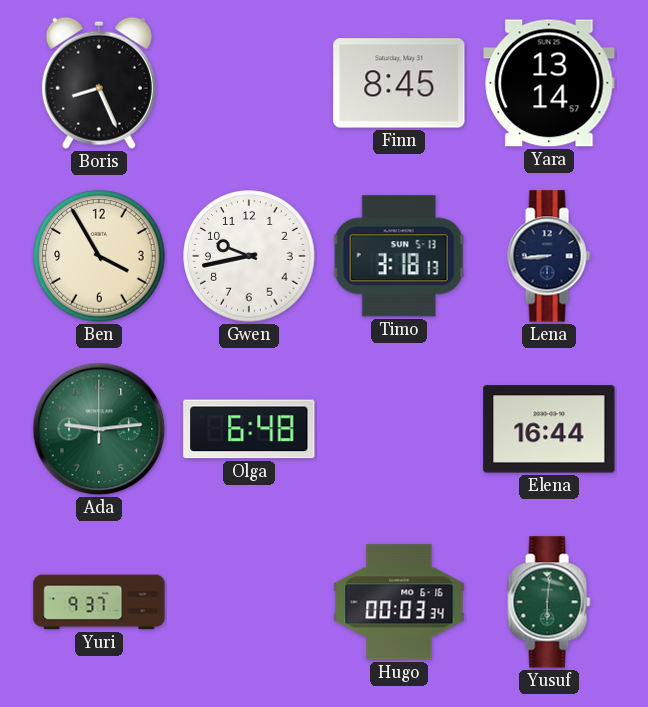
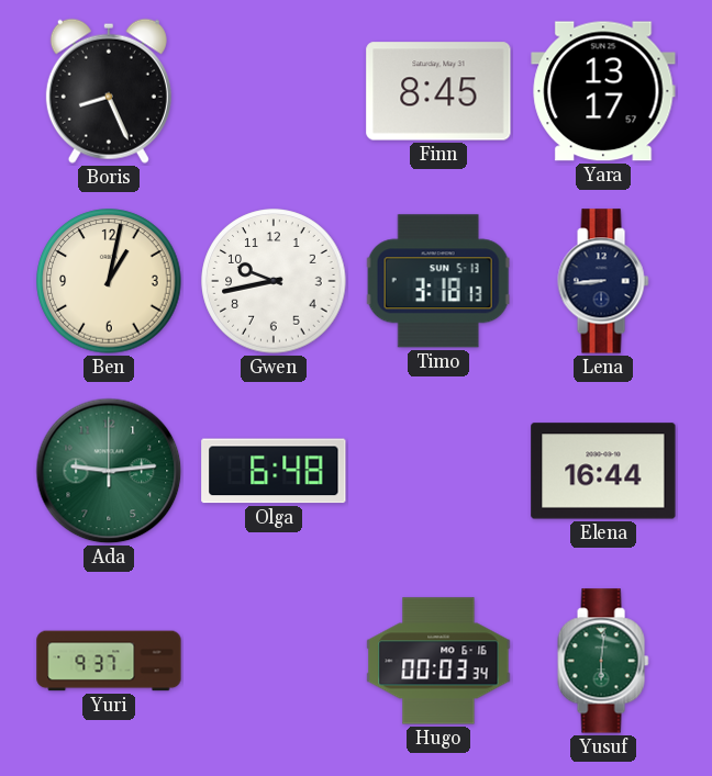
Yara: 13:14 -> 13:17
Ben: 3:55 -> 1:02
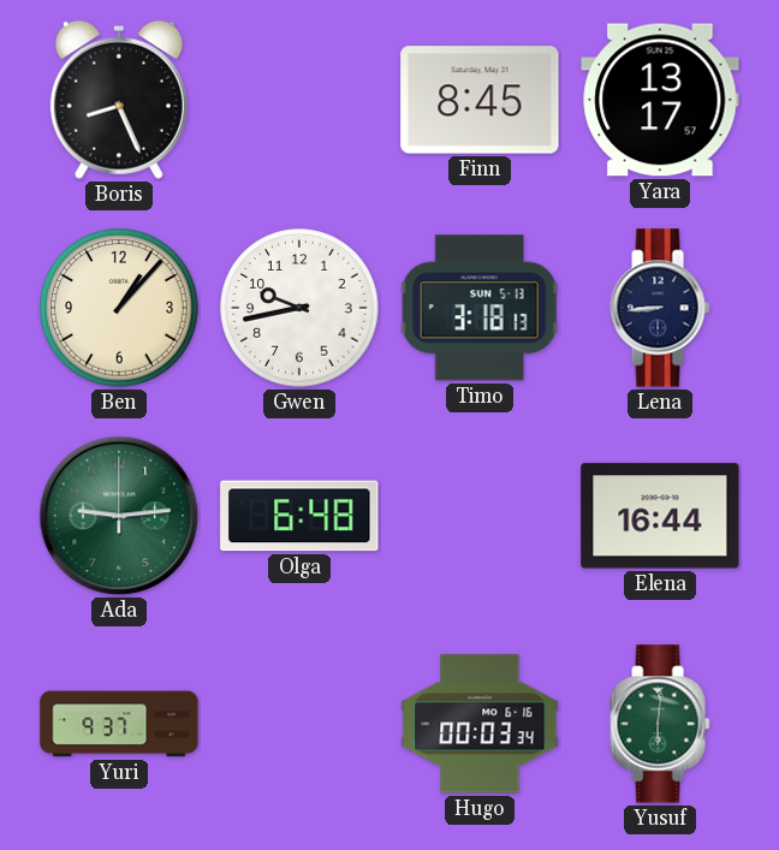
Ben: 1:02 -> 1:07
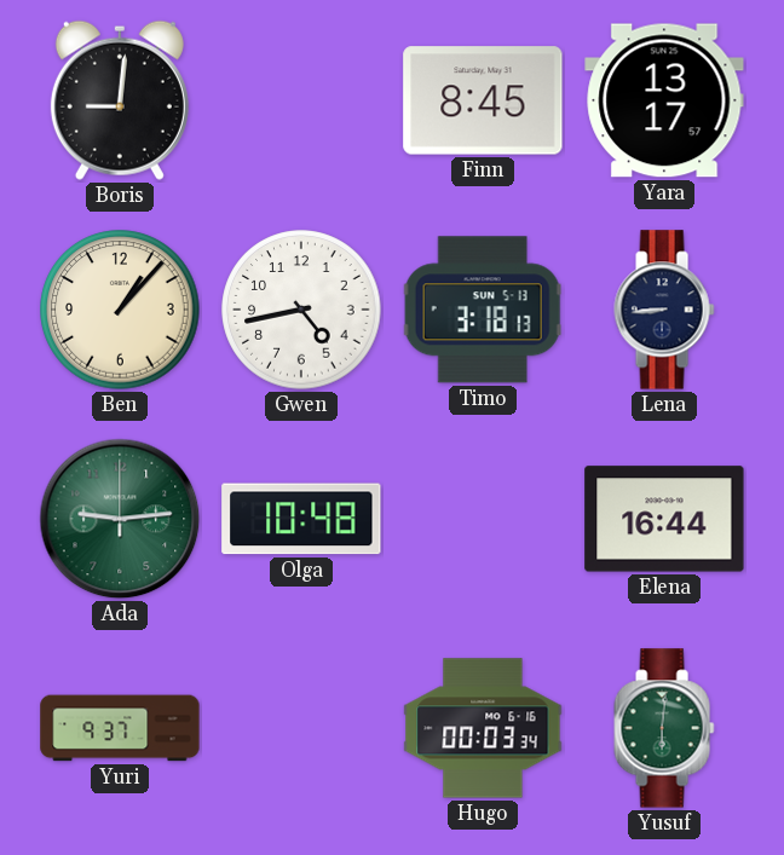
Boris: 8:26 -> 9:01
Gwen: 9:43 -> 4:43
Olga: 6:48 -> 10:48
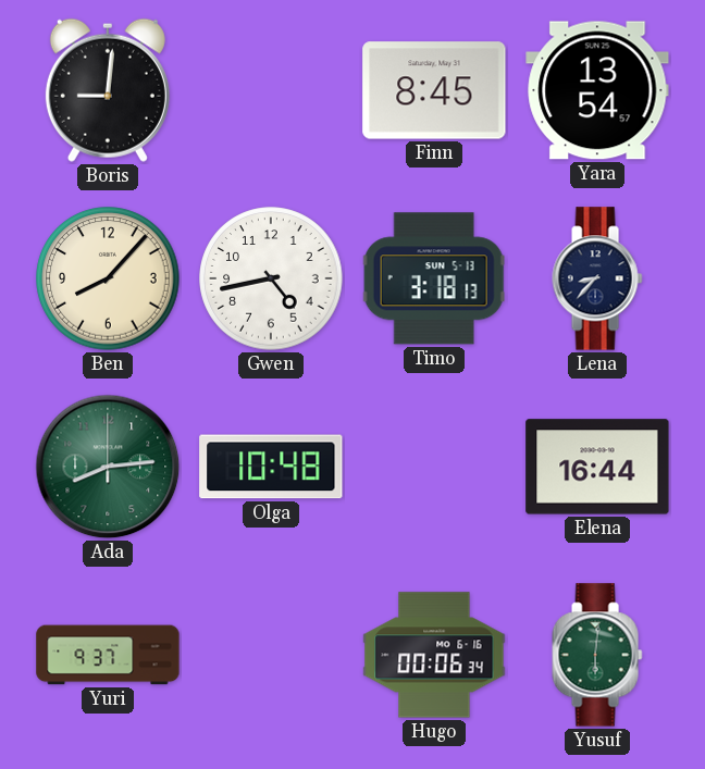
Yara: 13:17 -> 13:54
Ben: 1:07 -> 8:07
Lena: 8:44 -> 8:37
Ada: 9:14 -> 8:14
Hugo: 00:03 -> 00:06
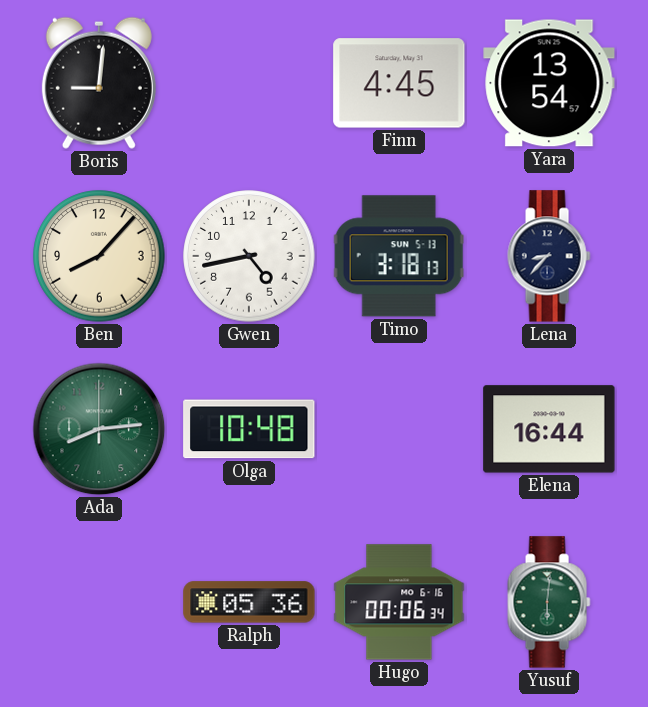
Finn: 8:45 -> 4:45
Yuri: 9:37 -> none
Ralph: none -> 05:36
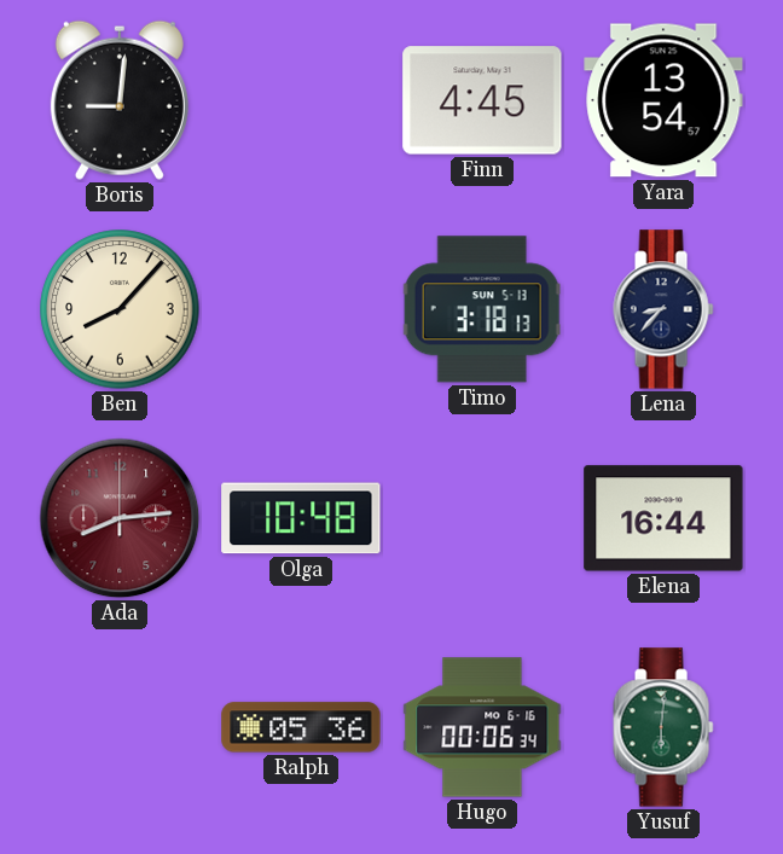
Gwen: 4:43 -> none
Ada dial: green -> burgundy
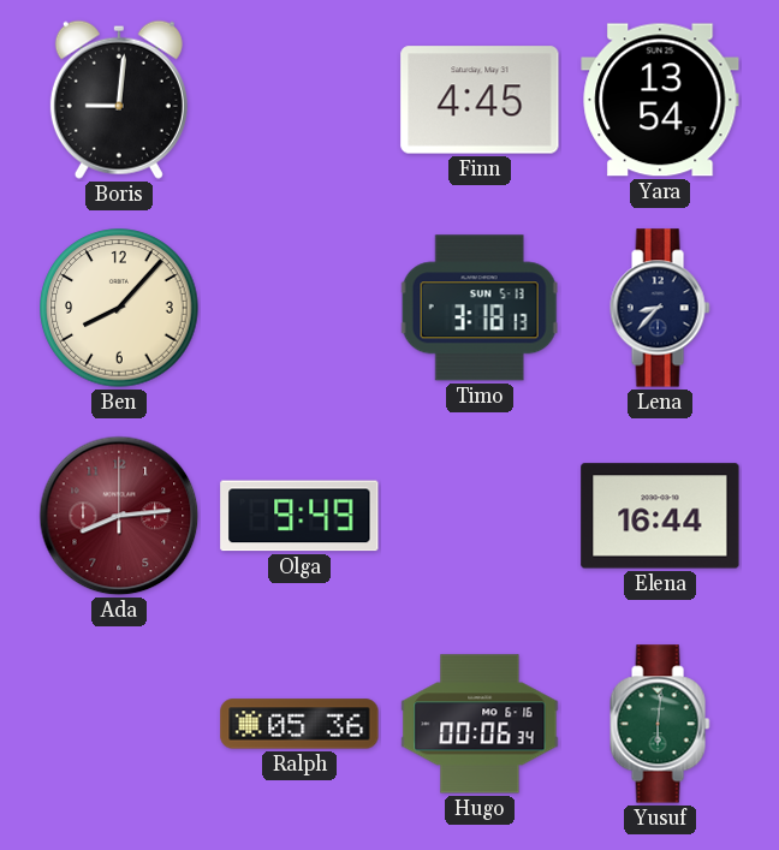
Olga: 10:48 -> 9:49
